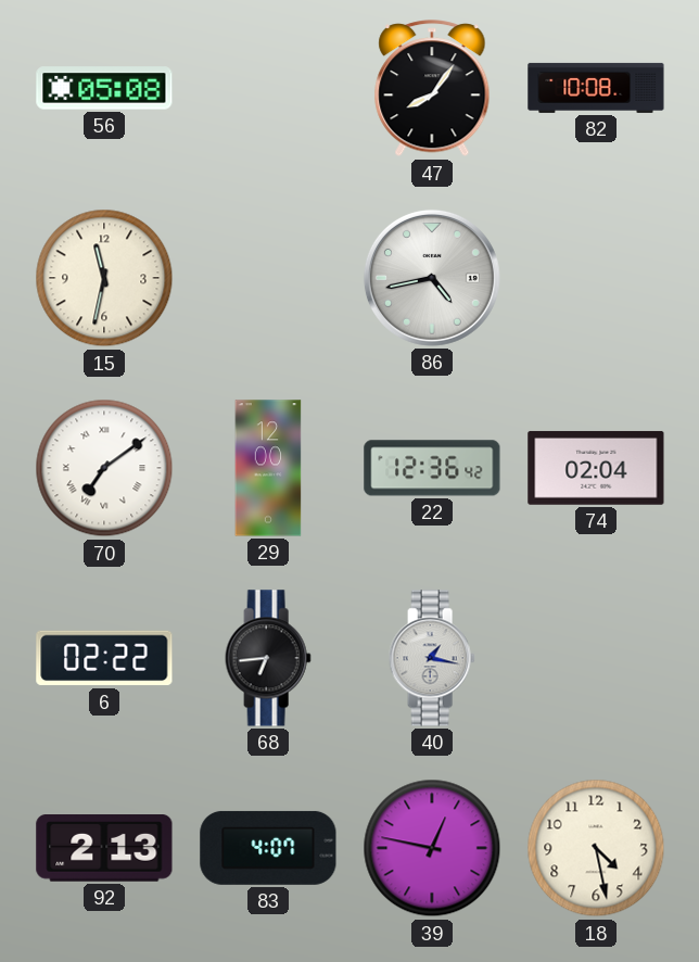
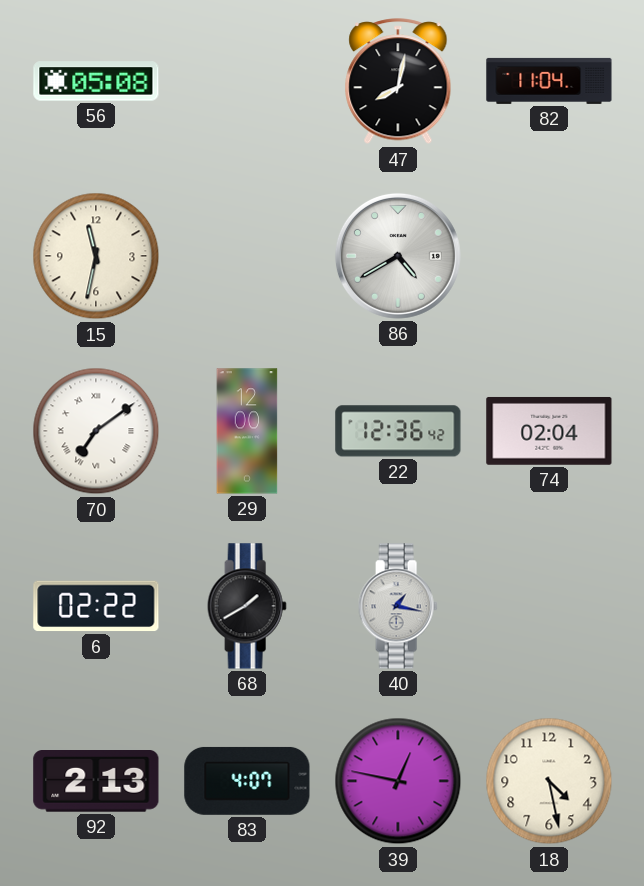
47: 8:06 -> 8:02
82: 10:08 -> 11:04
86: 4:43 -> 4:40
68: 6:44 -> 1:40
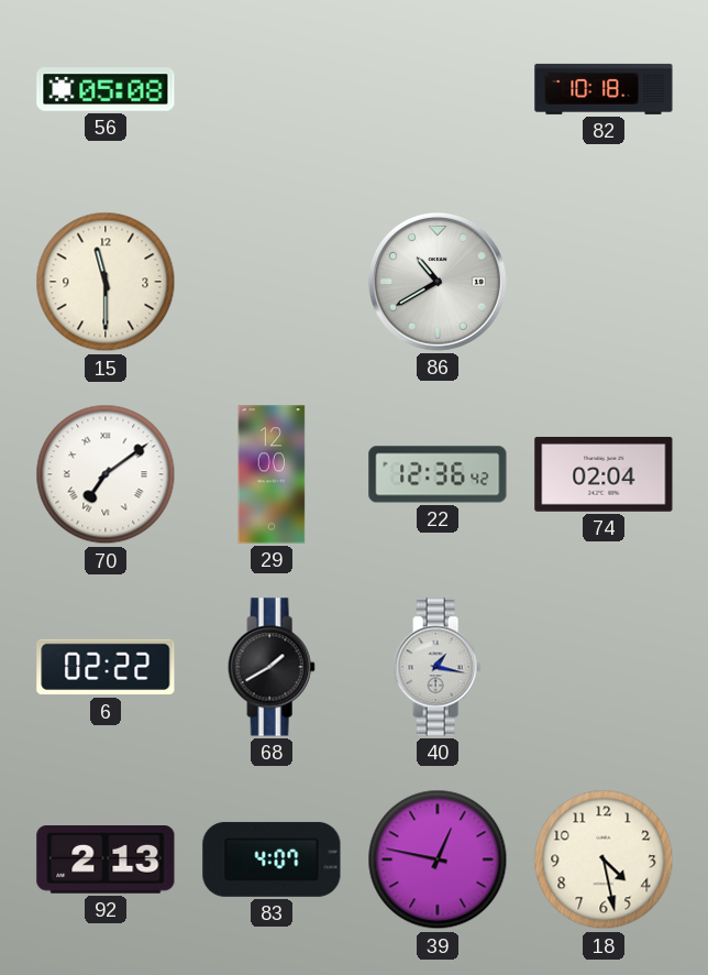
47: 8:02 -> none
82: 11:04 -> 10:18
15: 11:32 -> 11:30
86: 4:40 -> 10:40
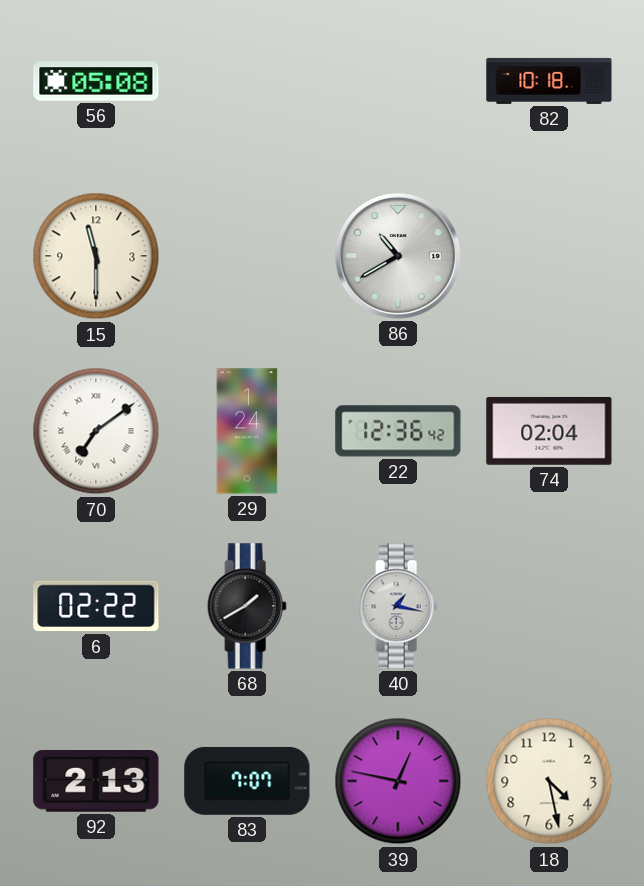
29: 12:00 -> 1:24
83: 4:07 -> 7:07
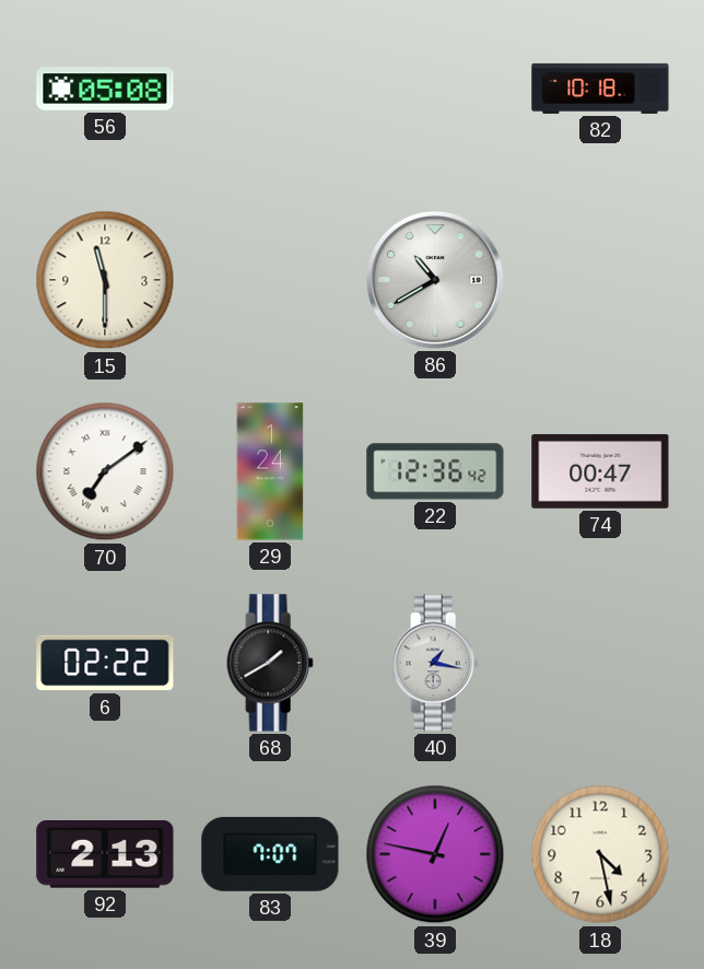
74: 02:04 -> 00:47
